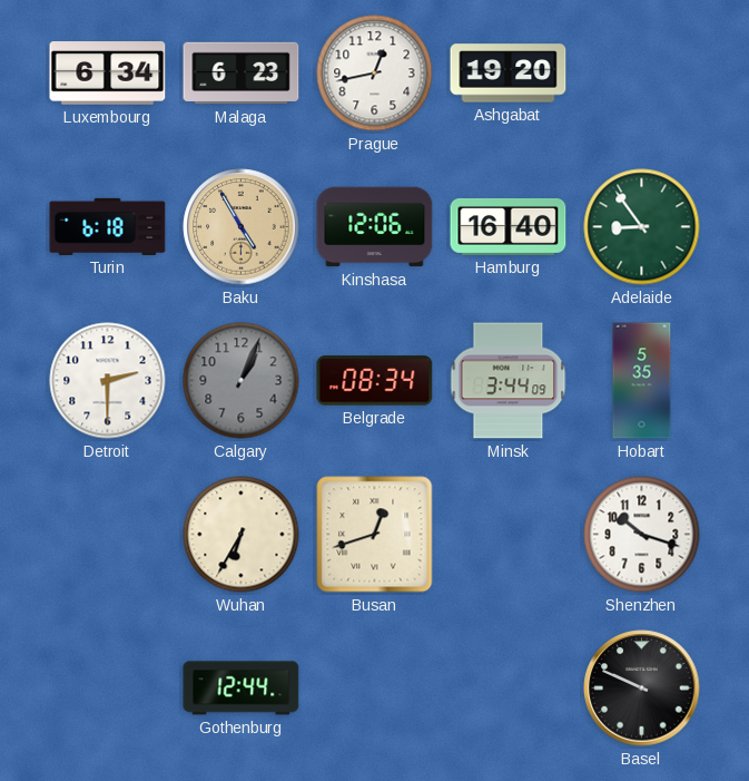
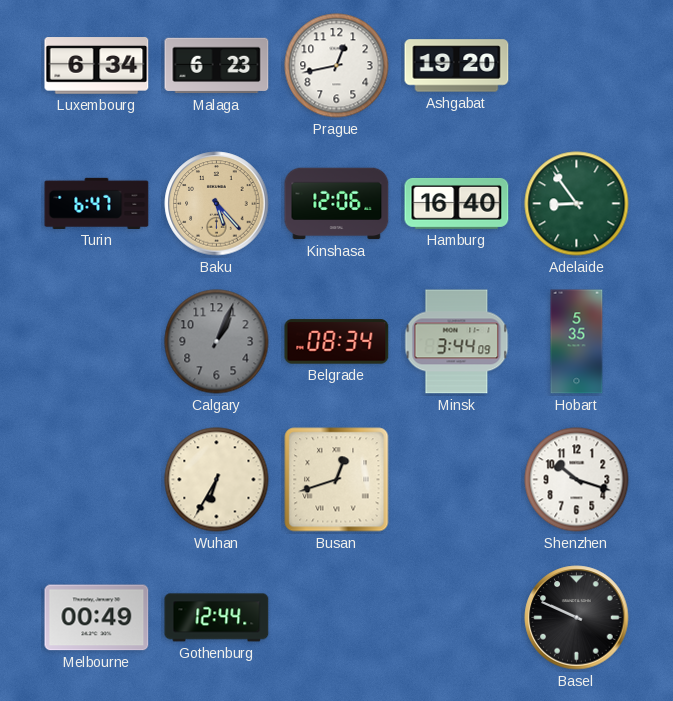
Turin: 6:18 -> 6:47
Baku: 4:55 -> 5:23
Detroit: 2:30 -> none
Melbourne: none -> 00:49
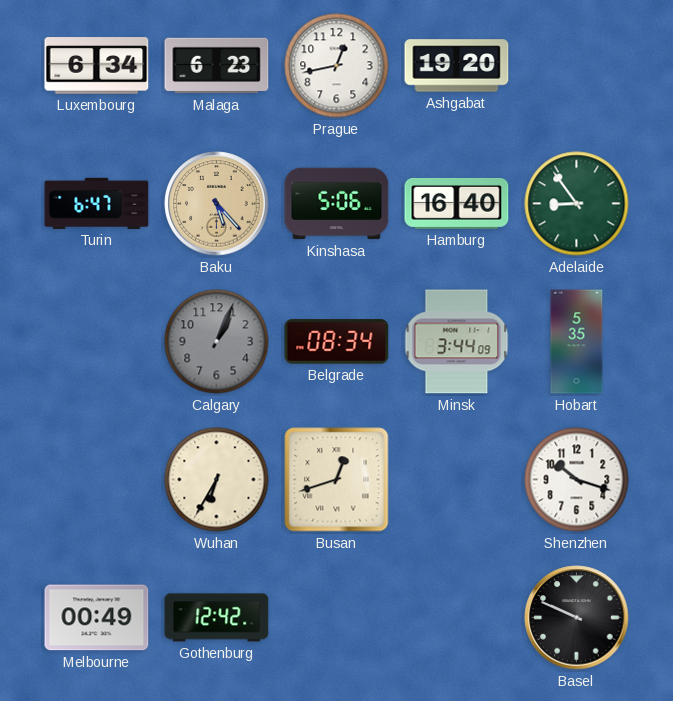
Kinshasa: 12:06 -> 5:06
Gothenburg: 12:44 -> 12:42
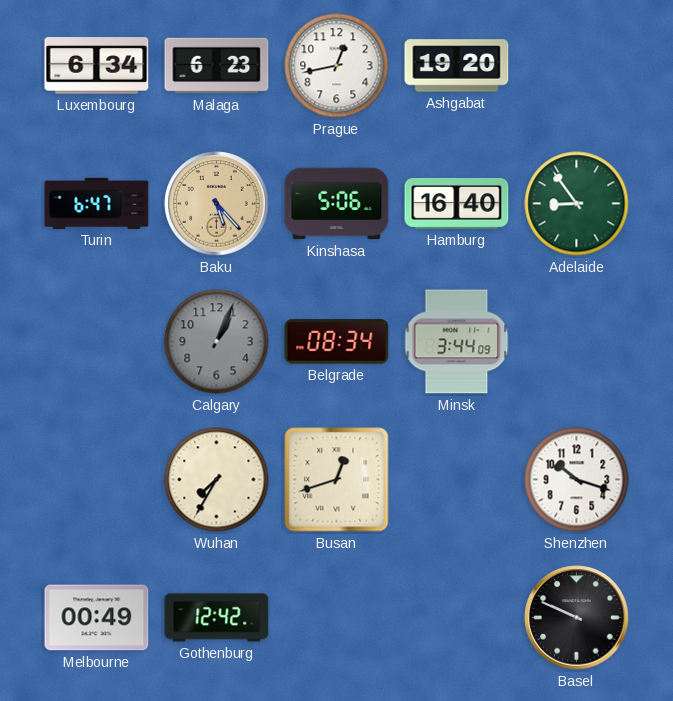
Hobart: 5:35 -> none
Wuhan: 6:35 -> 7:35
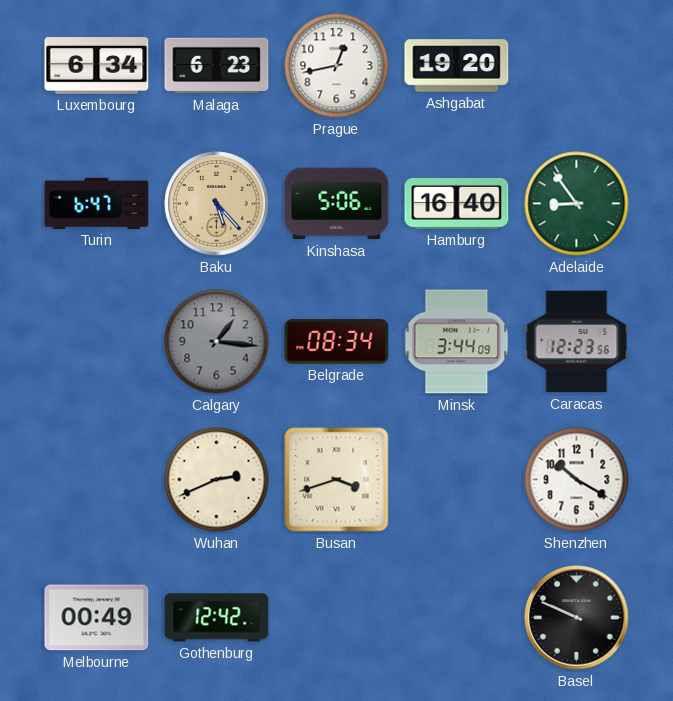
Calgary: 1:04 -> 1:16
Caracas: none -> 12:23
Wuhan: 7:35 -> 2:41
Busan: 12:42 -> 3:42
Shenzhen: 10:18 -> 10:20
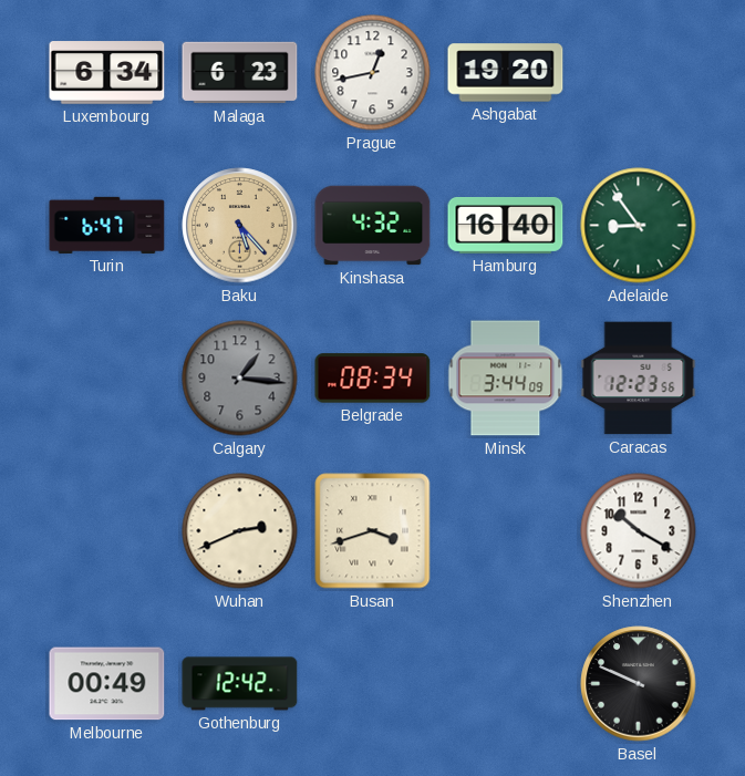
Kinshasa: 5:06 -> 4:32
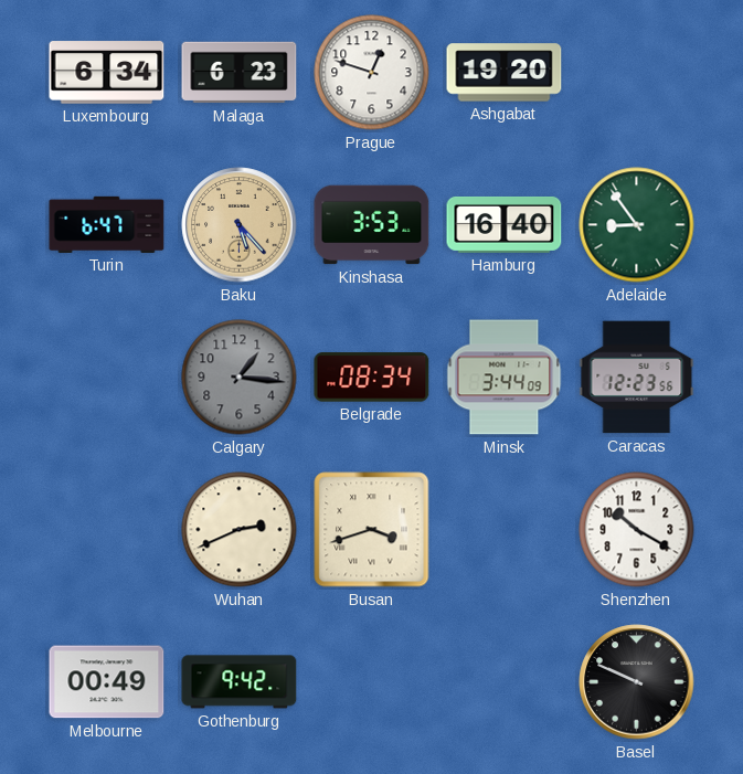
Prague: 12:43 -> 12:48
Kinshasa: 4:32 -> 3:53
Gothenburg: 12:42 -> 9:42
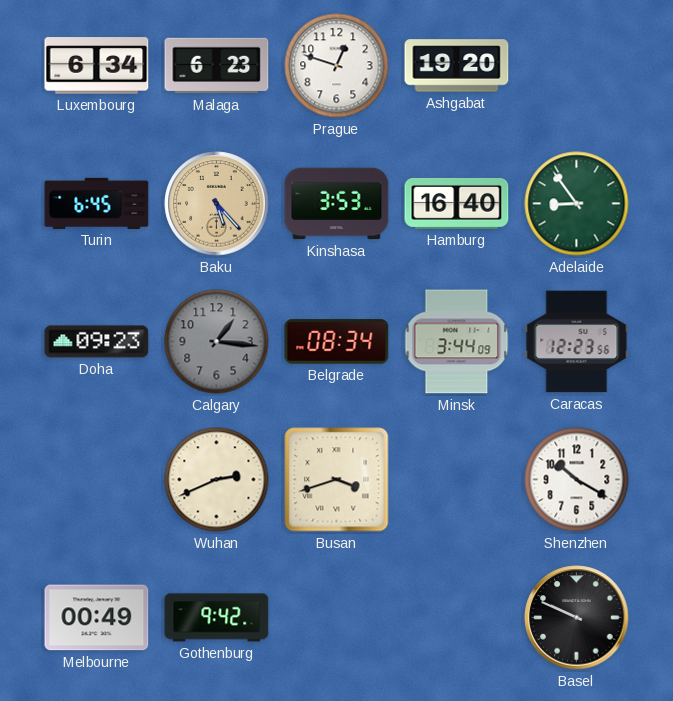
Turin: 6:47 -> 6:45
Doha: none -> 09:23
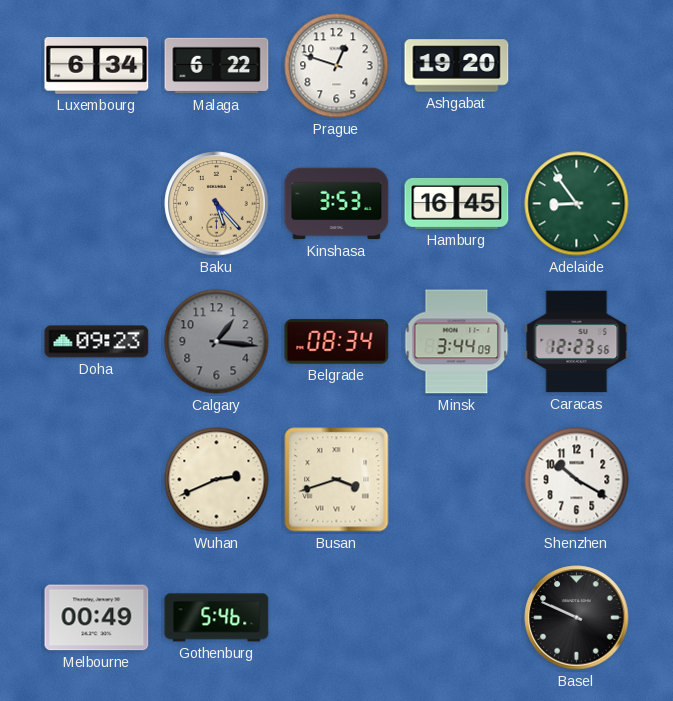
Malaga: 6:23 -> 6:22
Turin: 6:45 -> none
Hamburg: 16:40 -> 16:45
Gothenburg: 9:42 -> 5:46
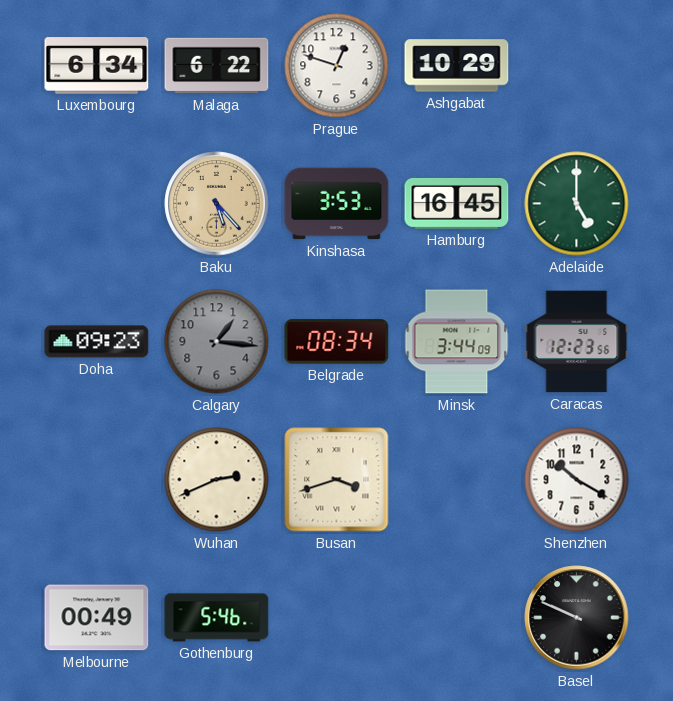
Ashgabat: 19:20 -> 10:29
Adelaide: 8:54 -> 5:00
